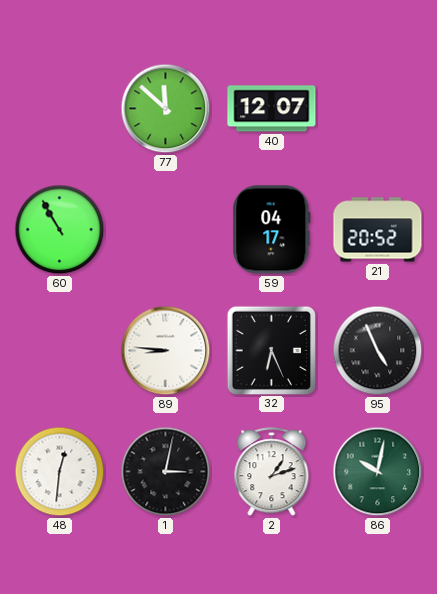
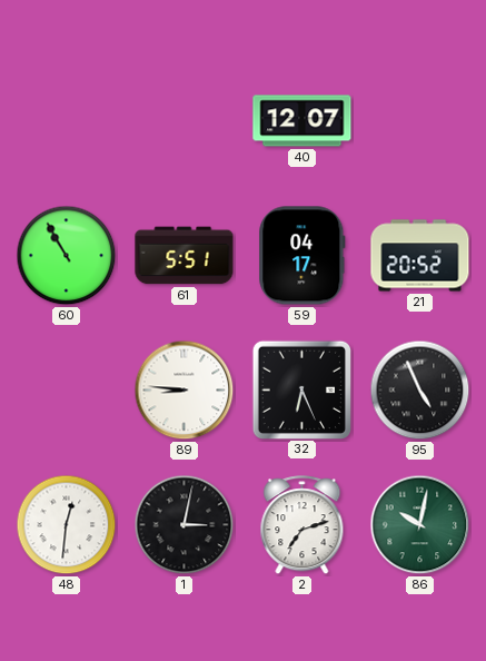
77: 11:52 -> none
61: none -> 5:51
2: 1:12 -> 7:12
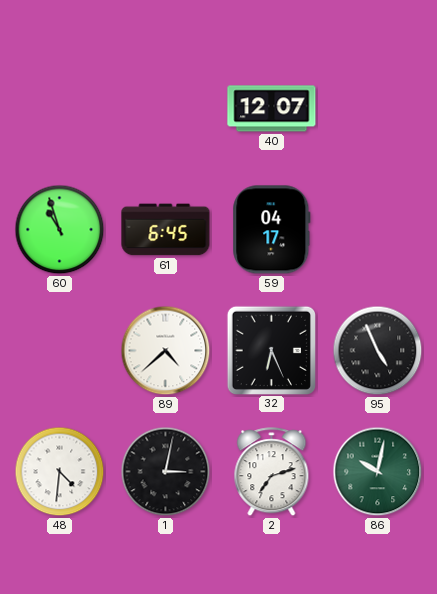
60: 10:55 -> 10:57
61: 5:51 -> 6:45
21: 20:52 -> none
89: 8:46 -> 4:38
48: 12:31 -> 4:31
